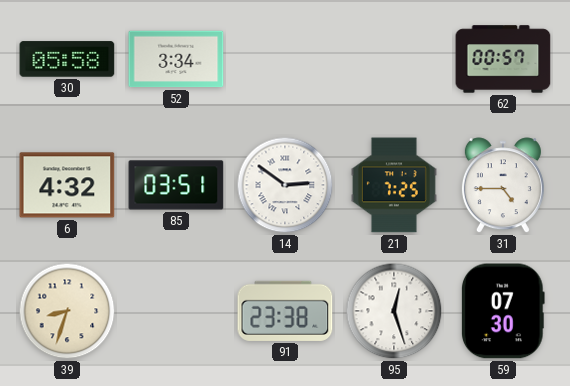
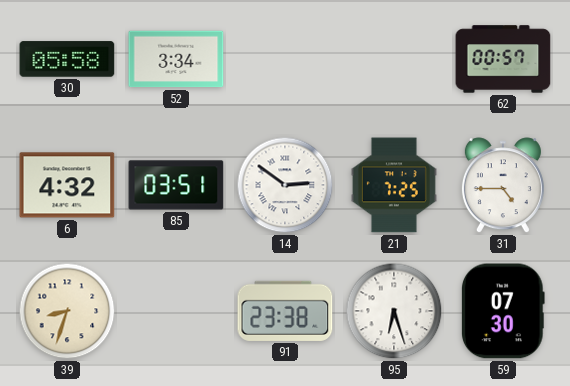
95: 12:27 -> 6:27
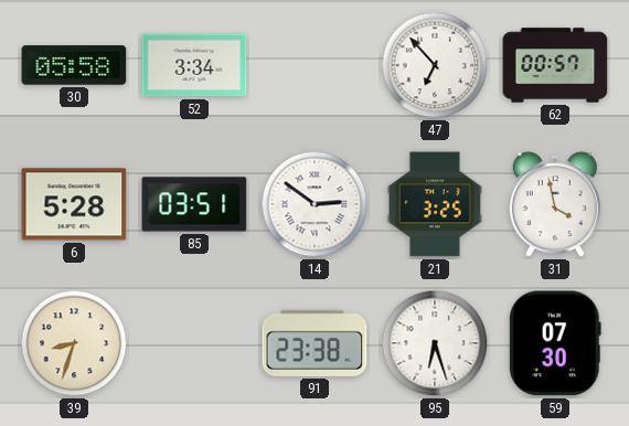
47: none -> 6:53
6: 4:32 -> 5:28
21: 7:25 -> 3:25
31: 4:45 -> 3:58
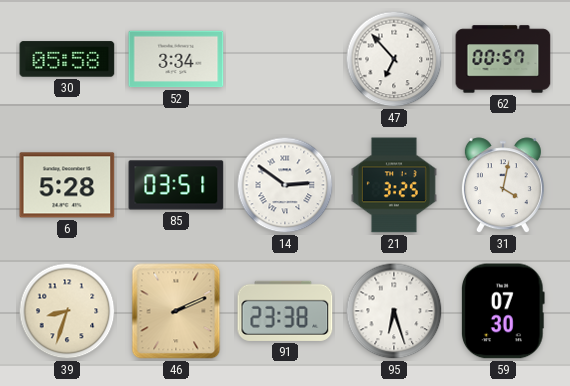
31: 3:58 -> 4:02
46: none -> 2:11
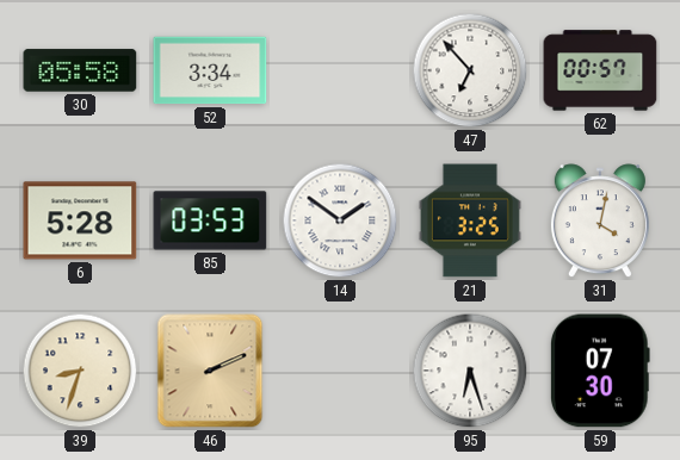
85: 03:51 -> 03:53
14: 2:51 -> 1:51
91: 23:38 -> none
